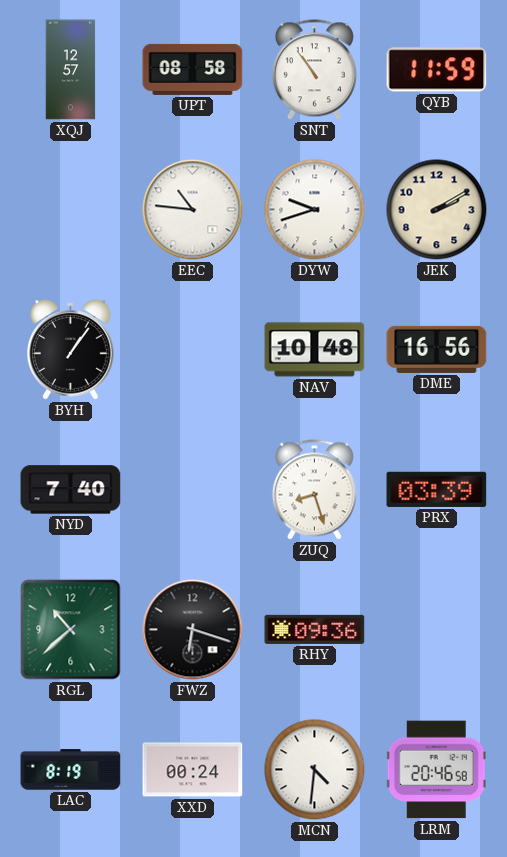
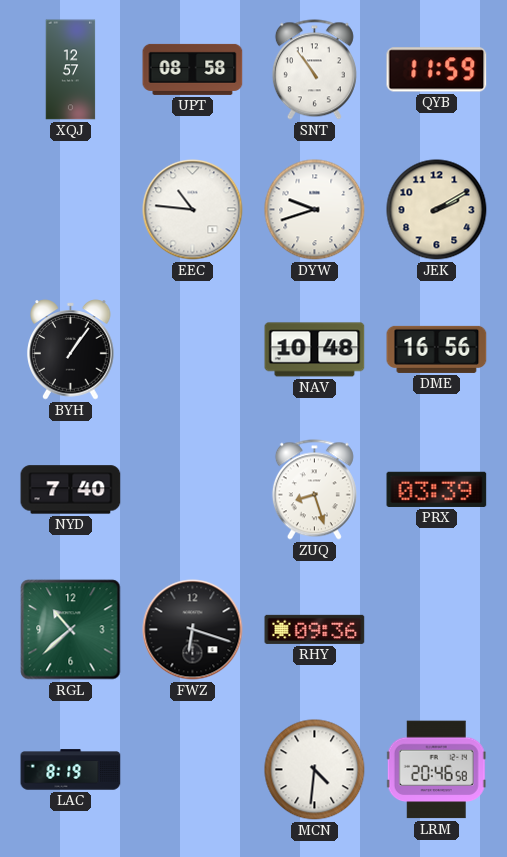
XXD: 00:24 -> none
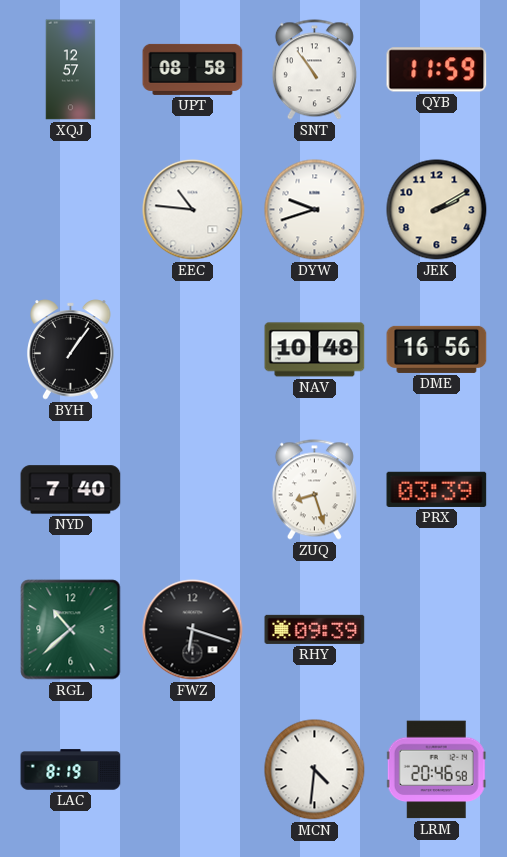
RHY: 09:36 -> 09:39
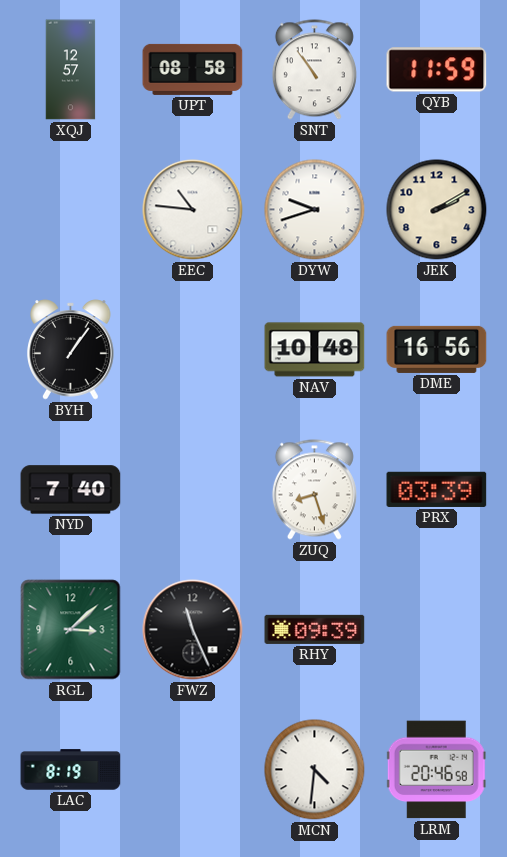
RGL: 10:38 -> 3:08
FWZ: 6:18 -> 11:26
